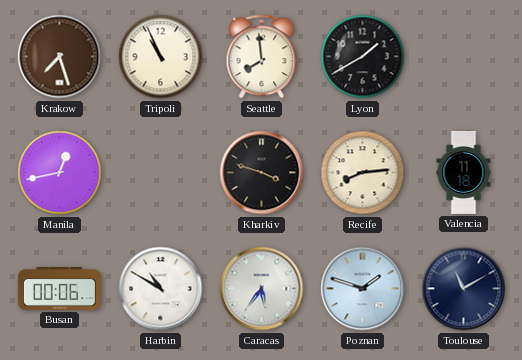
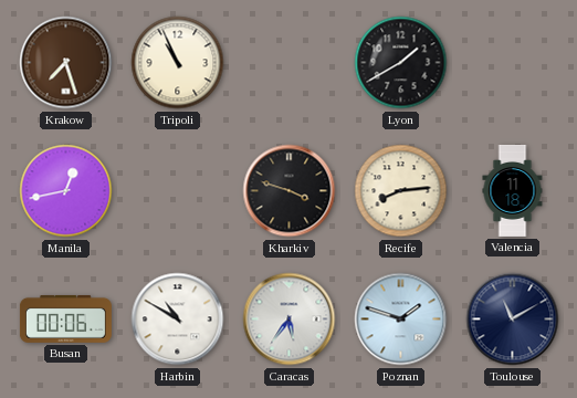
Seattle: 7:59 -> none
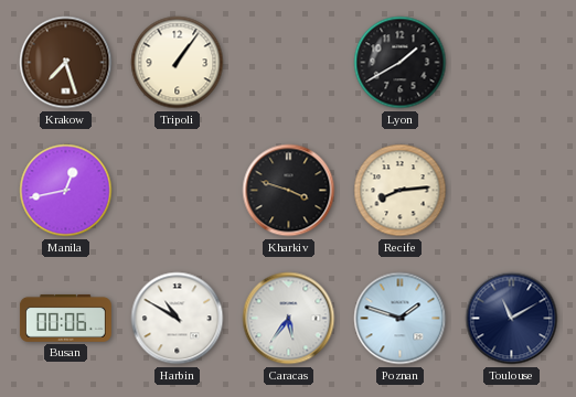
Tripoli: 10:56 -> 1:06
Valencia: 11:18 -> none
